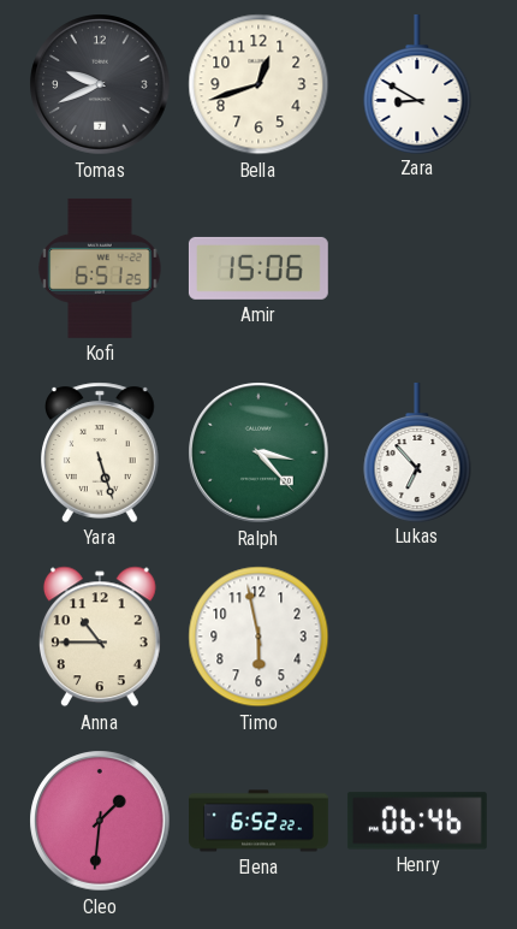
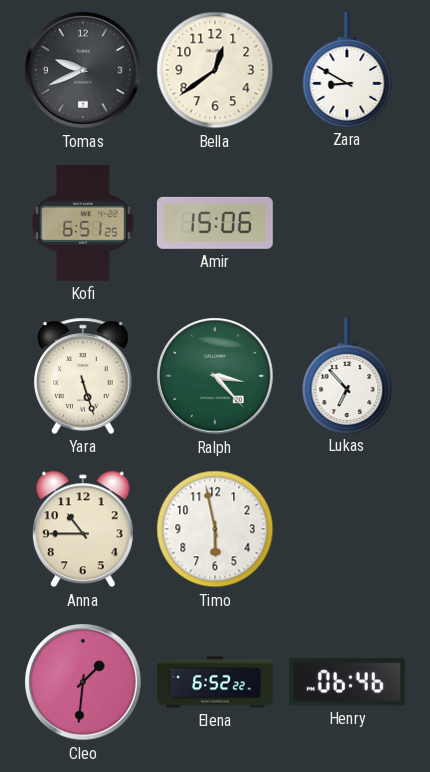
Bella: 12:42 -> 12:39
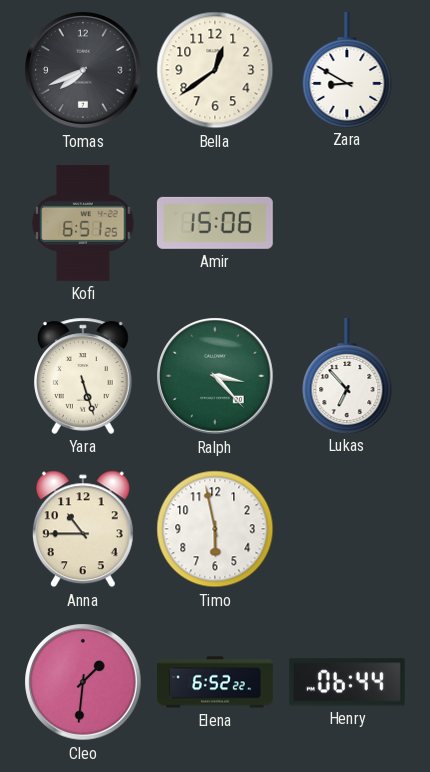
Tomas: 9:41 -> 7:41
Henry: 06:46 -> 06:44
